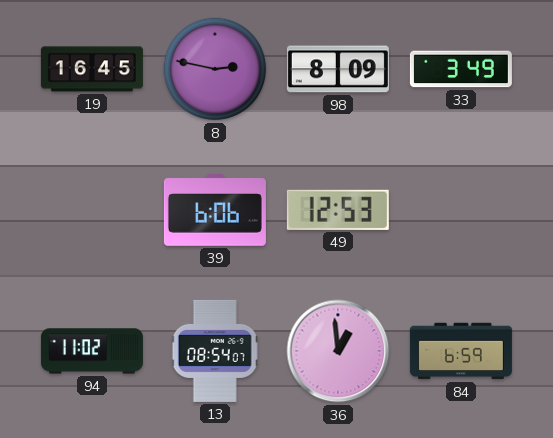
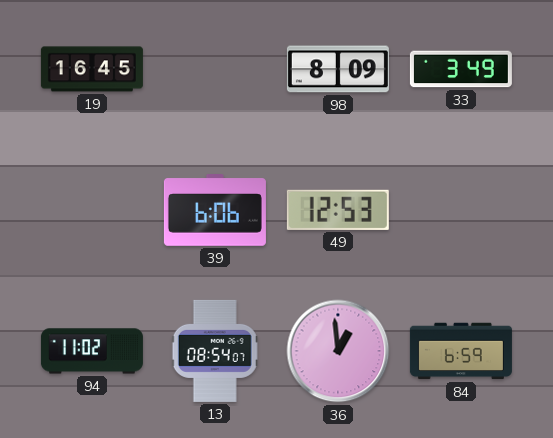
8: 2:47 -> none
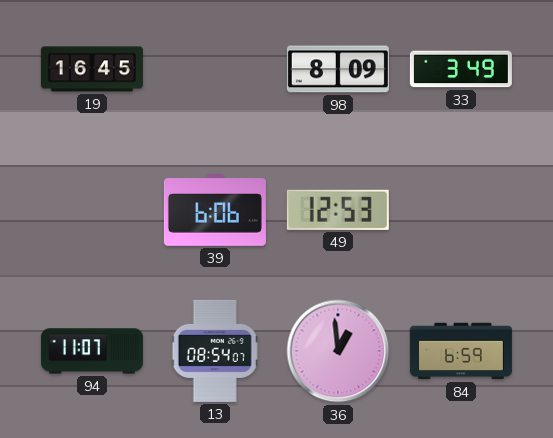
94: 11:02 -> 11:07
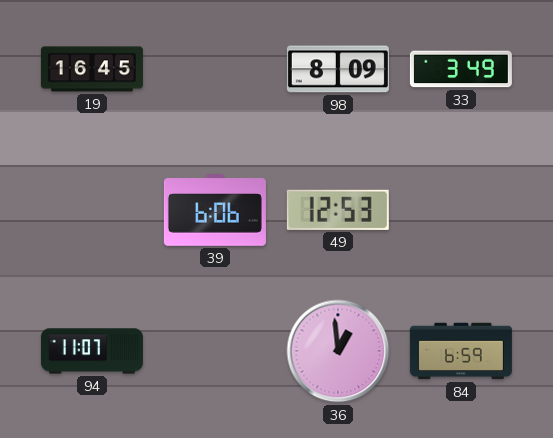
13: 08:54 -> none
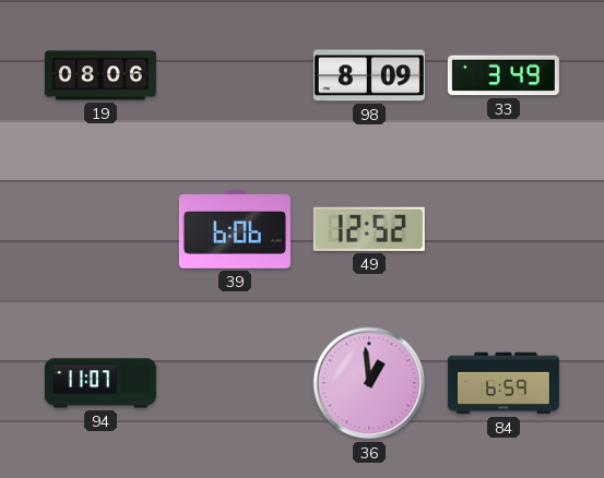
19: 16:45 -> 08:06
49: 12:53 -> 12:52
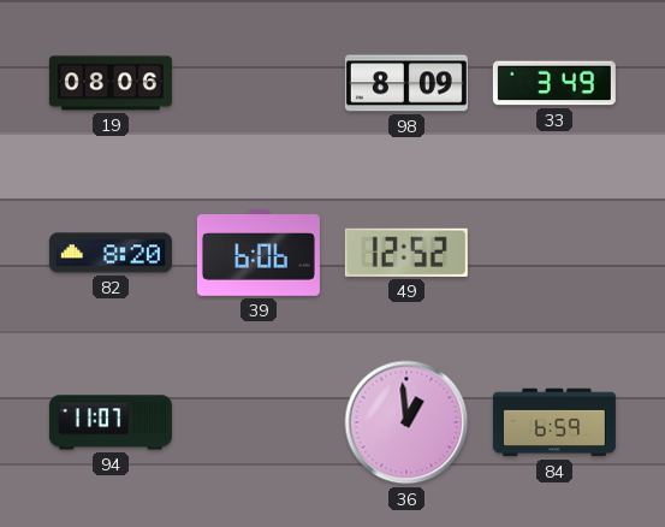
82: none -> 8:20
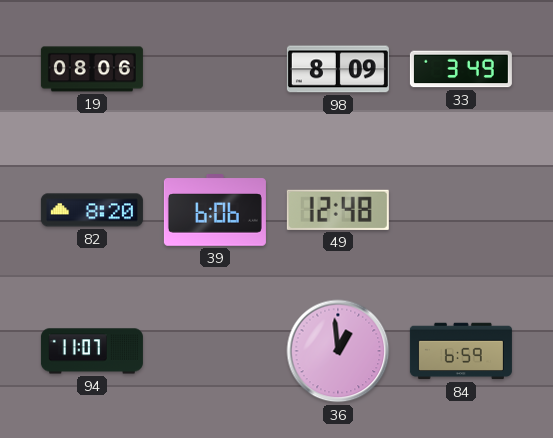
49: 12:52 -> 12:48
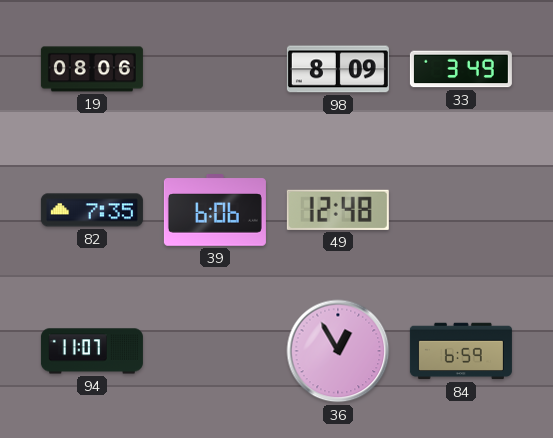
82: 8:20 -> 7:35
36: 12:59 -> 12:55
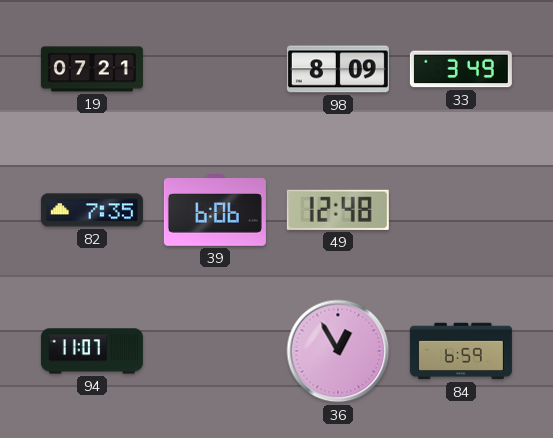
19: 08:06 -> 07:21
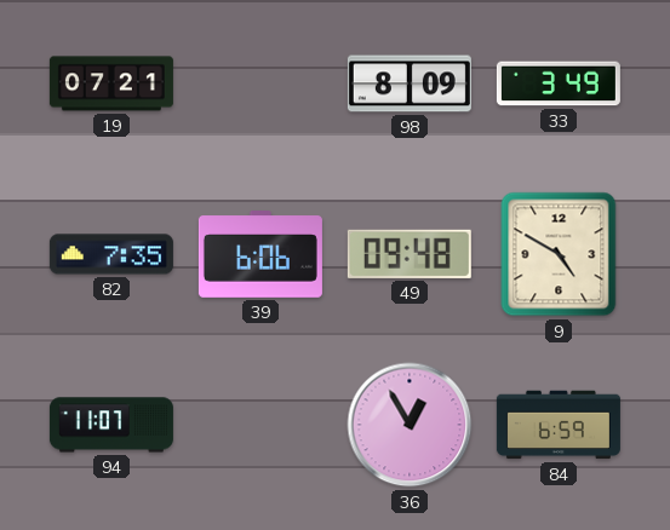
49: 12:48 -> 09:48
9: none -> 4:50
